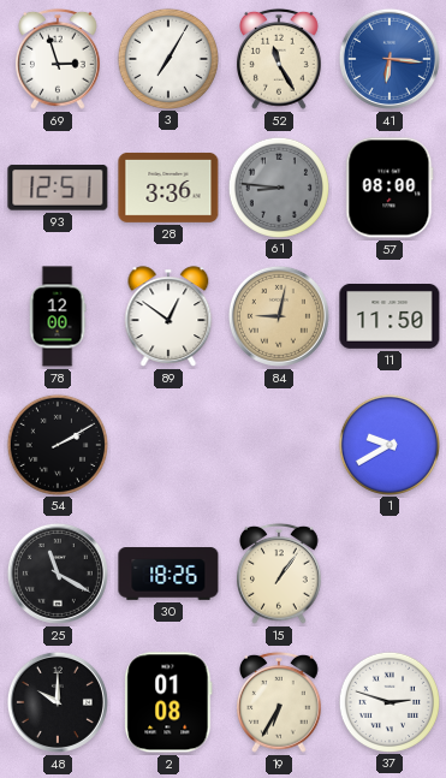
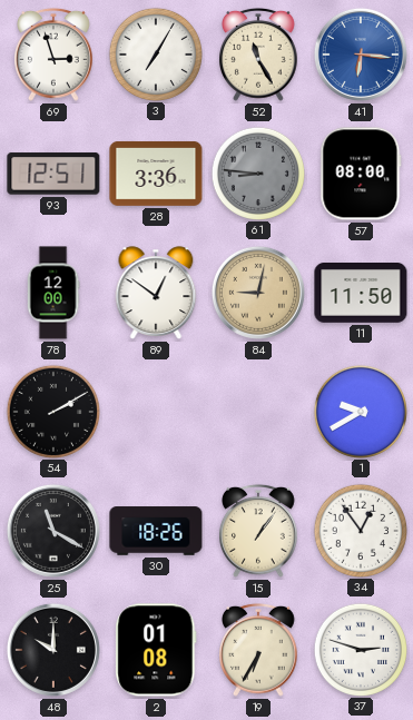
34: none -> 12:54
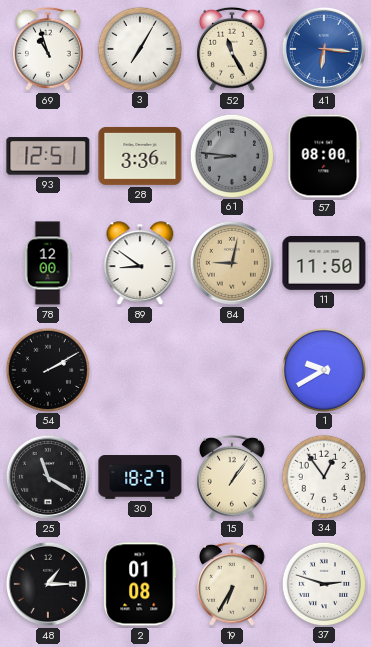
69: 2:57 -> 10:57
89: 12:51 -> 8:51
30: 18:26 -> 18:27
48: 10:00 -> 1:15
